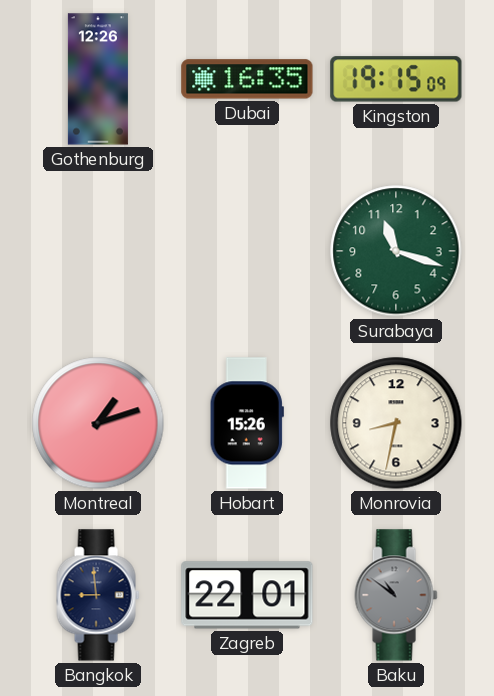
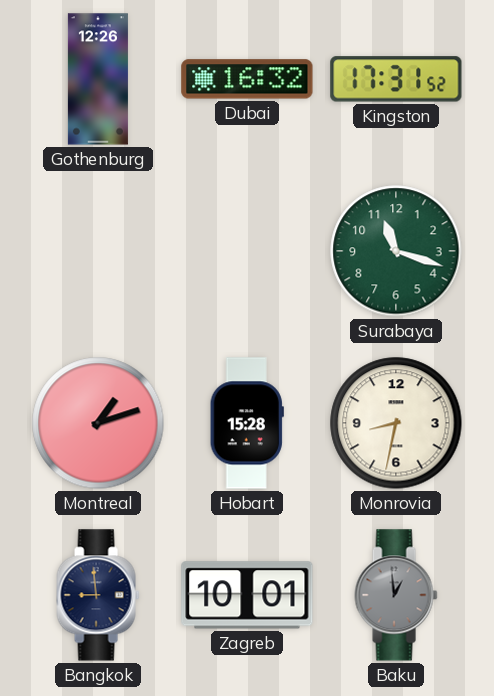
Dubai: 16:35 -> 16:32
Kingston: 19:15 -> 17:31
Hobart: 15:26 -> 15:28
Zagreb: 22:01 -> 10:01
Baku: 10:51 -> 12:59
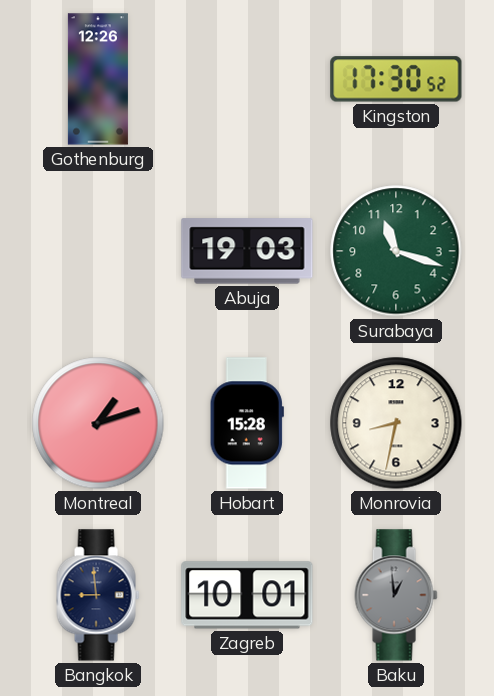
Dubai: 16:32 -> none
Kingston: 17:31 -> 17:30
Abuja: none -> 19:03
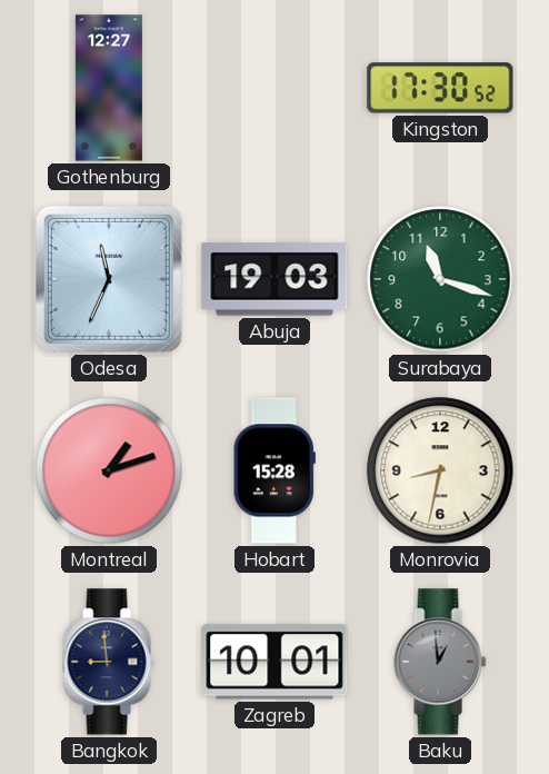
Gothenburg: 12:26 -> 12:27
Odesa: none -> 11:34
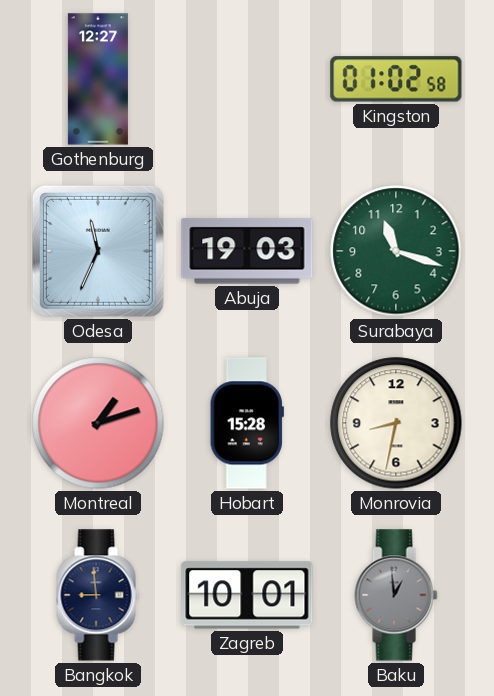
Kingston: 17:30 -> 01:02
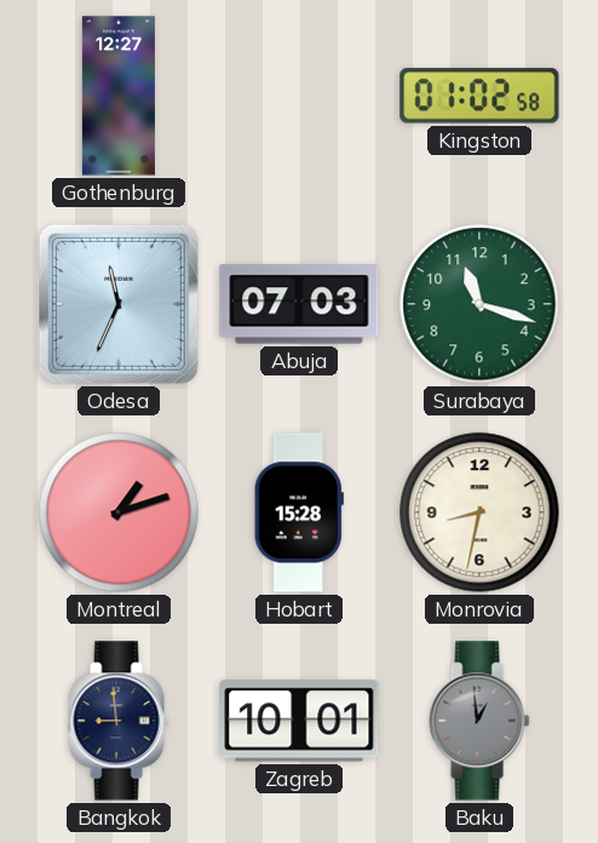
Abuja: 19:03 -> 07:03
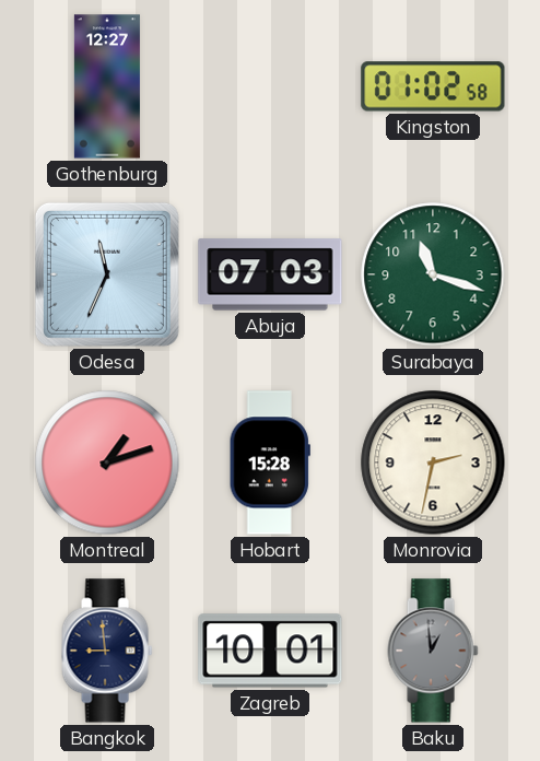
Monrovia: 8:32 -> 2:32
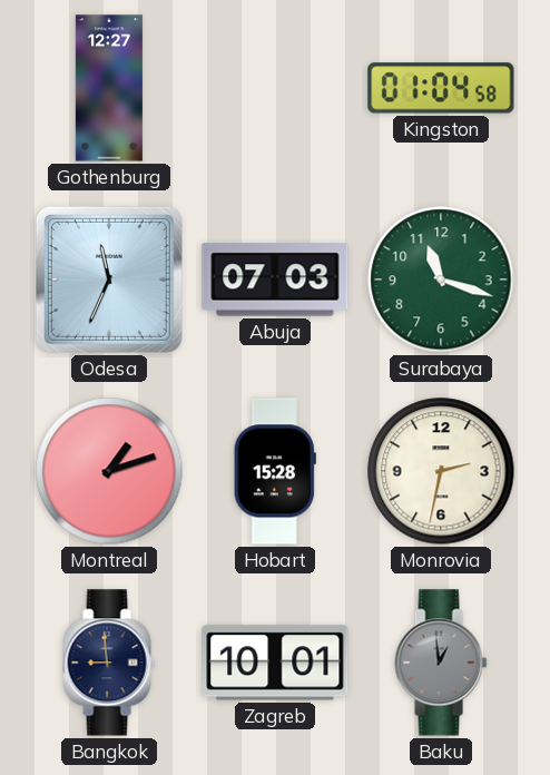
Kingston: 01:02 -> 01:04
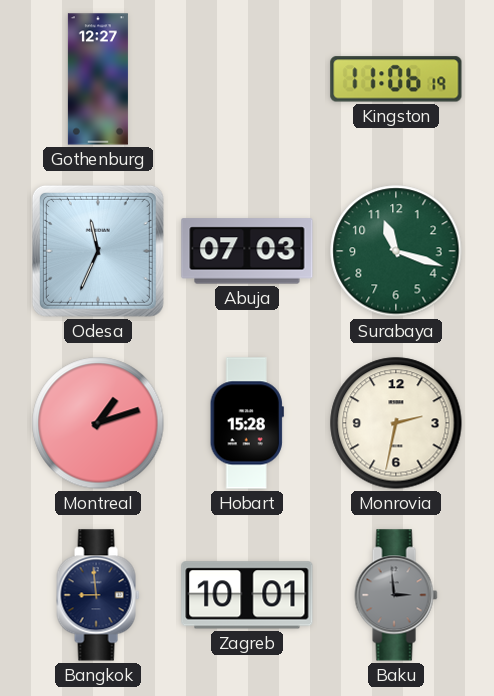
Kingston: 01:04 -> 11:06
Baku: 12:59 -> 2:59
